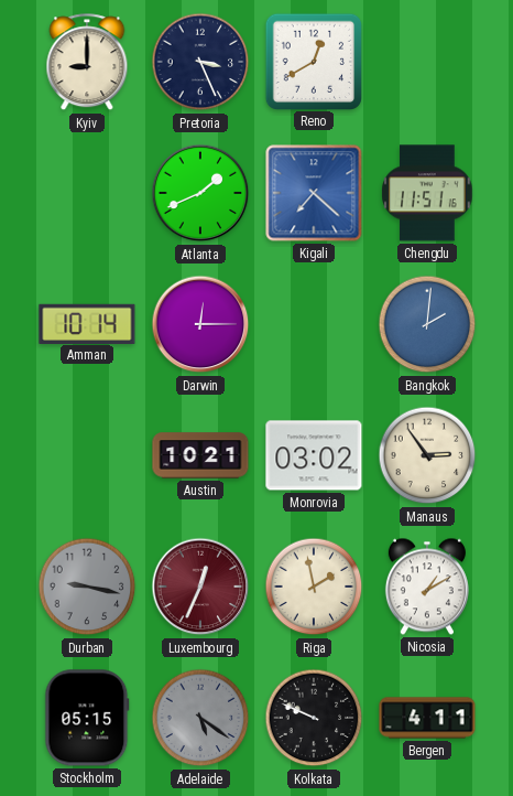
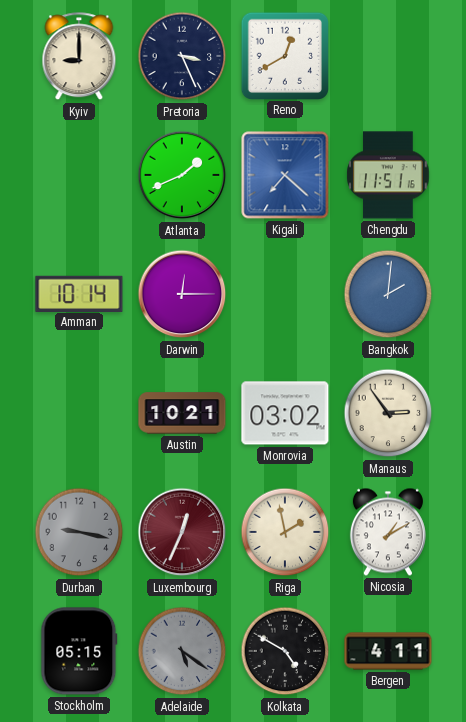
Kolkata: 9:49 -> 4:50
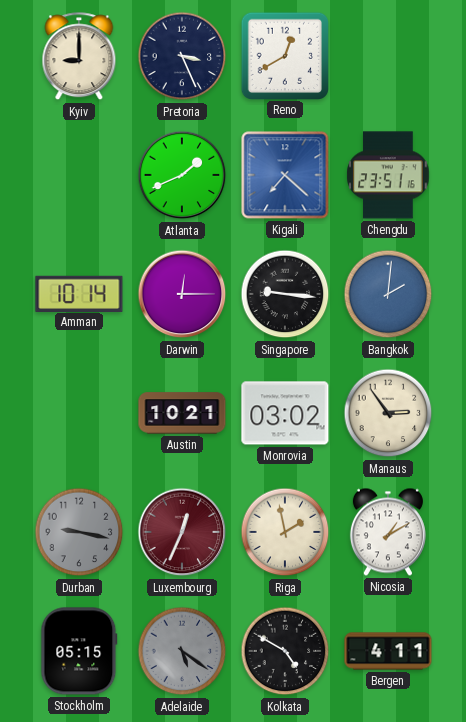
Chengdu: 11:51 -> 23:51
Singapore: none -> 9:16
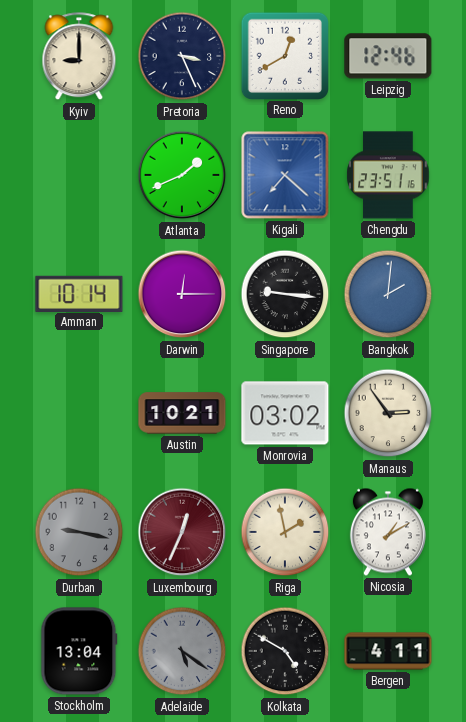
Leipzig: none -> 12:46
Stockholm: 05:15 -> 13:04
